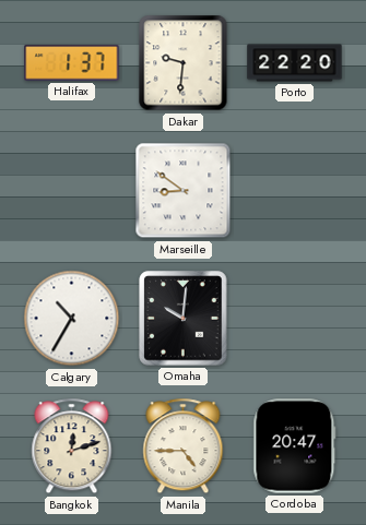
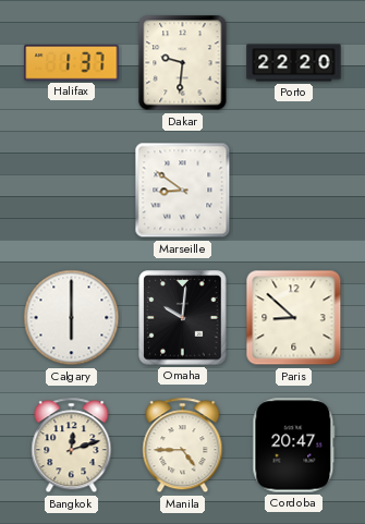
Calgary: 10:35 -> 6:00
Paris: none -> 8:52
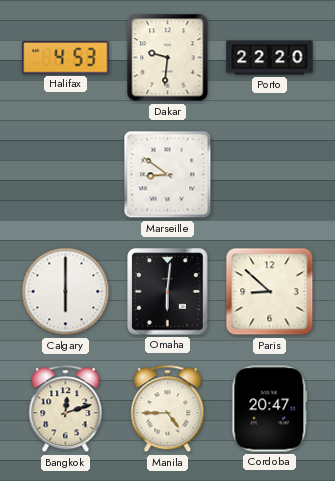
Halifax: 1:37 -> 4:53
Omaha: 10:01 -> 6:01
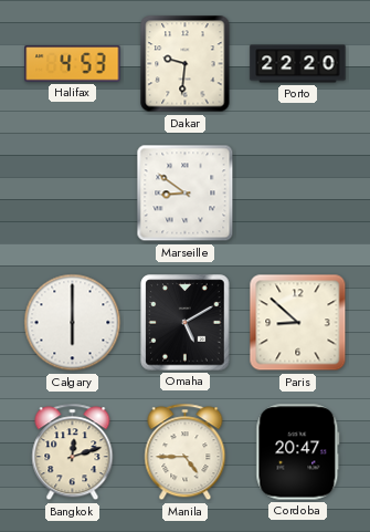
Omaha: 6:01 -> 5:10
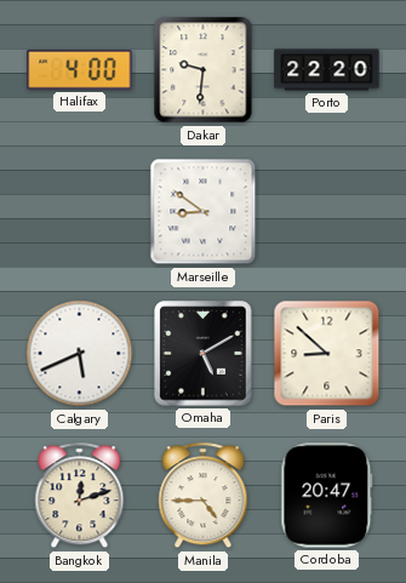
Halifax: 4:53 -> 4:00
Calgary: 6:00 -> 5:41
